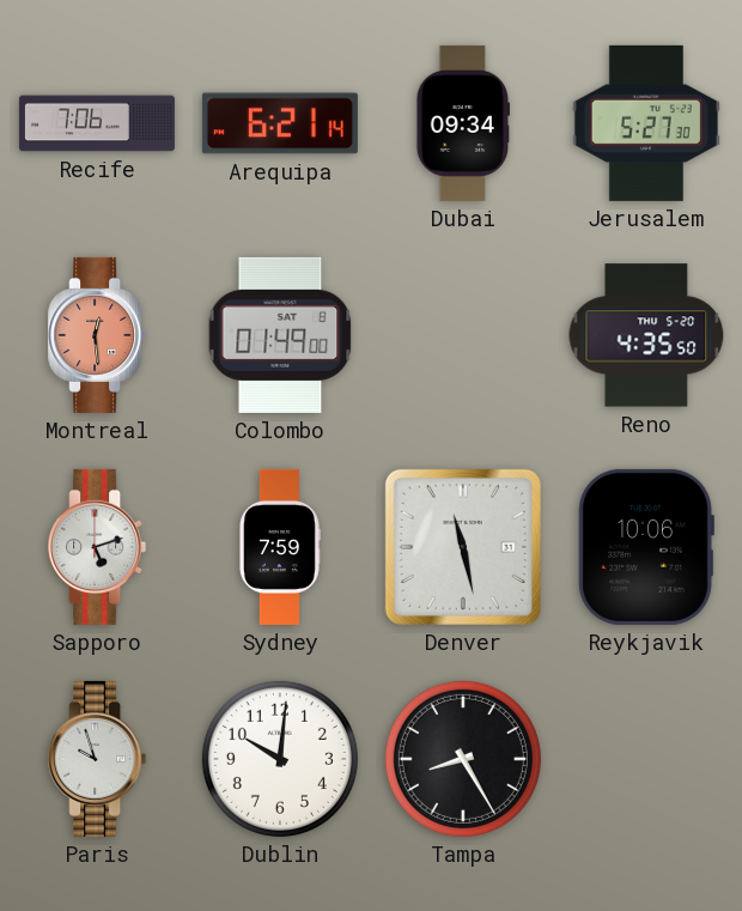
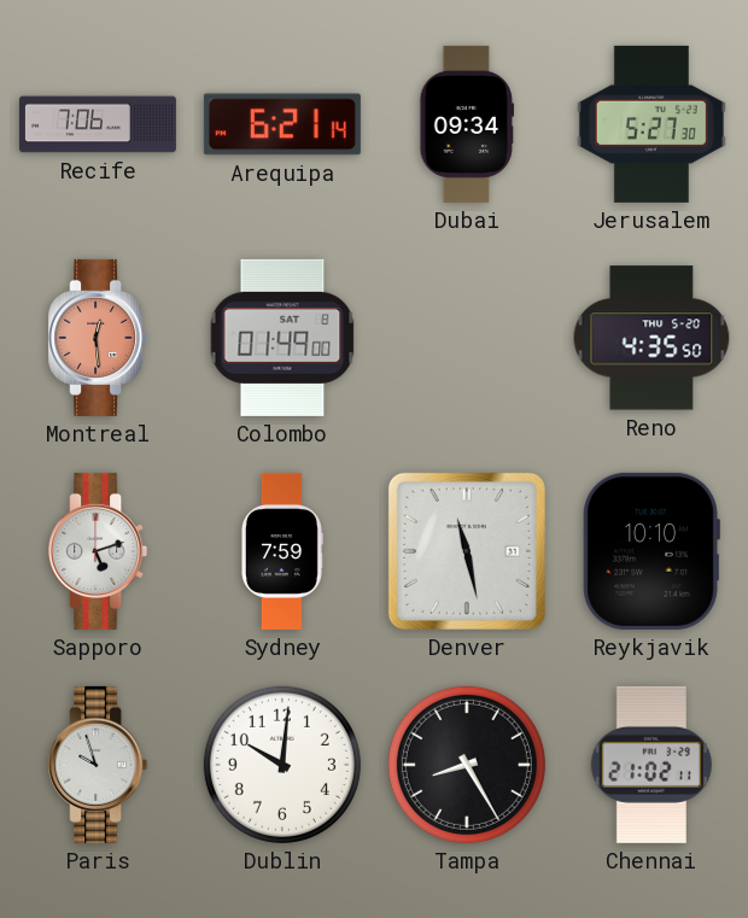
Reykjavik: 10:06 -> 10:10
Chennai: none -> 21:02
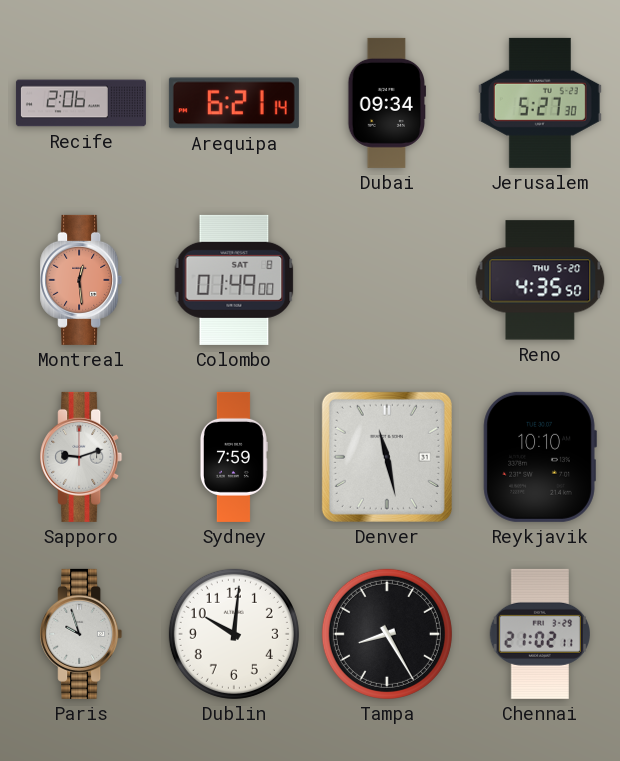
Recife: 7:06 -> 2:06
Sapporo: 5:12 -> 9:12
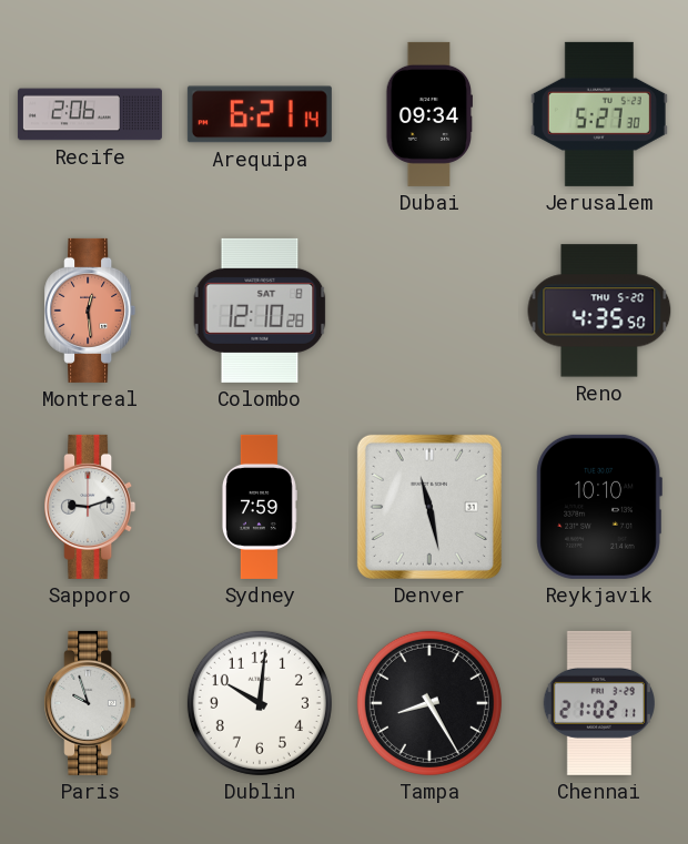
Colombo: 01:49 -> 12:10
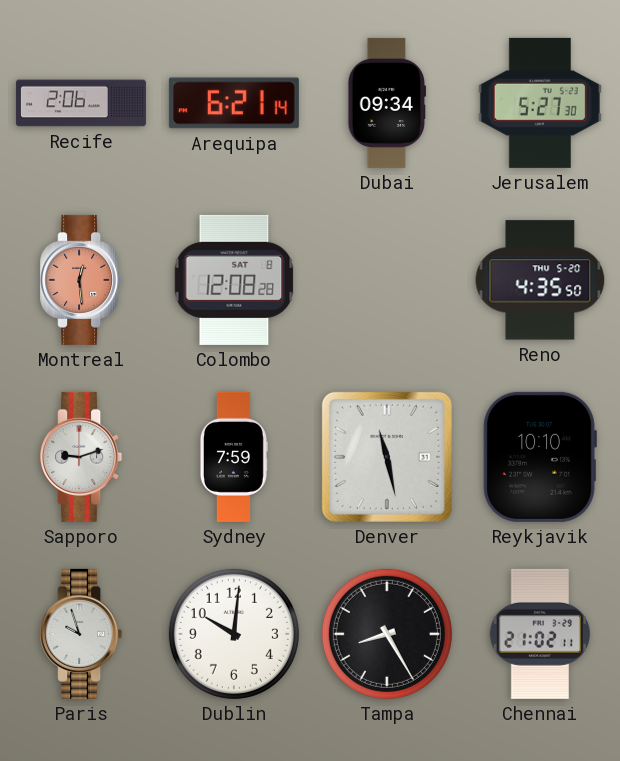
Colombo: 12:10 -> 12:08
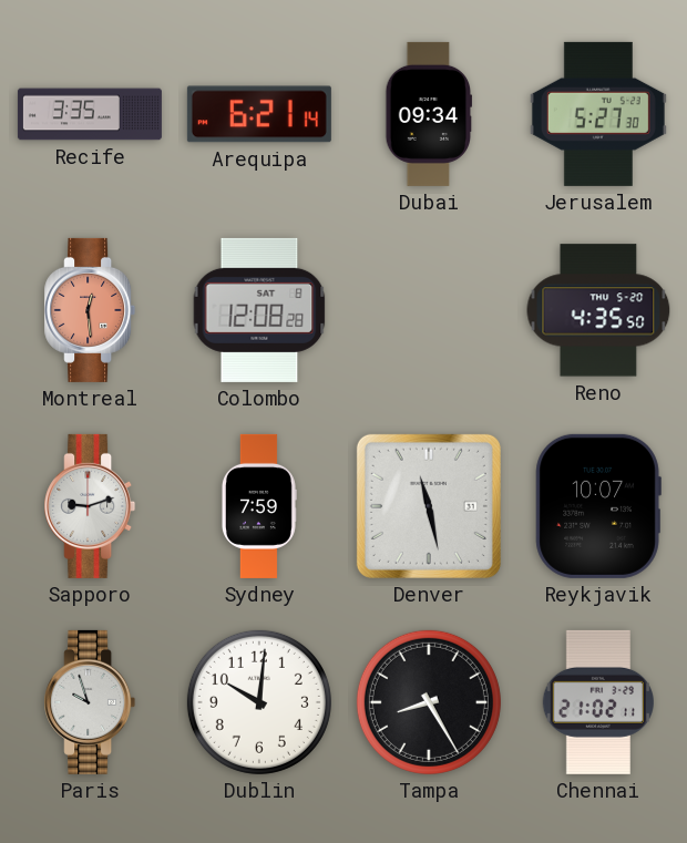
Recife: 2:06 -> 3:35
Reykjavik: 10:10 -> 10:07
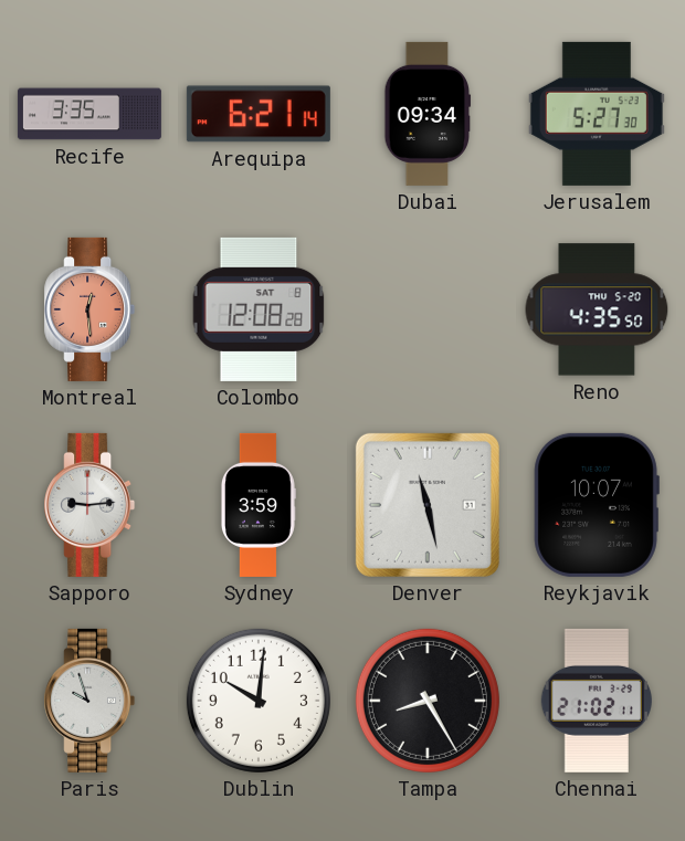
Sapporo: 9:12 -> 9:14
Sydney: 7:59 -> 3:59
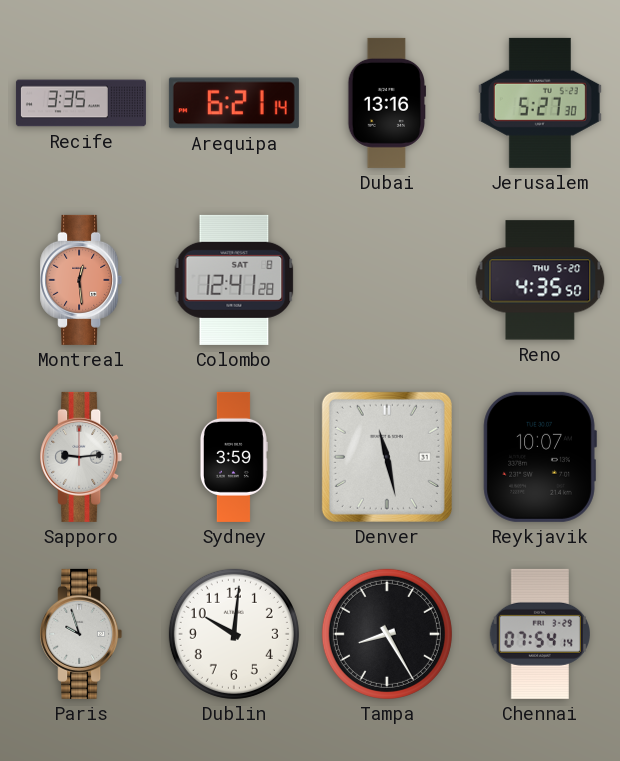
Dubai: 09:34 -> 13:16
Colombo: 12:08 -> 12:41
Chennai: 21:02 -> 07:54
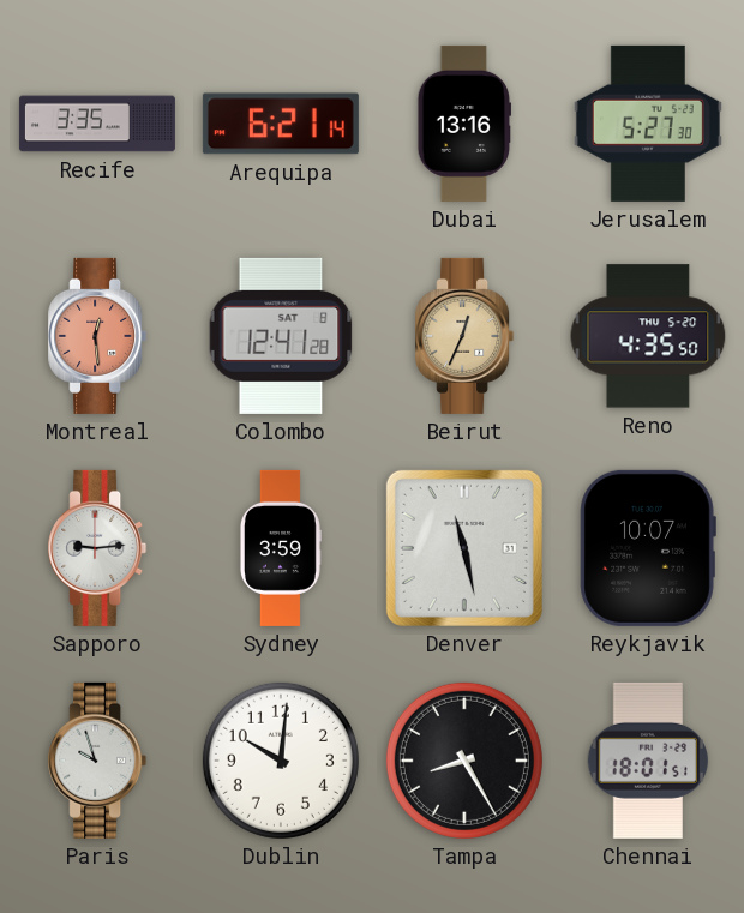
Beirut: none -> 12:34
Chennai: 07:54 -> 18:01
